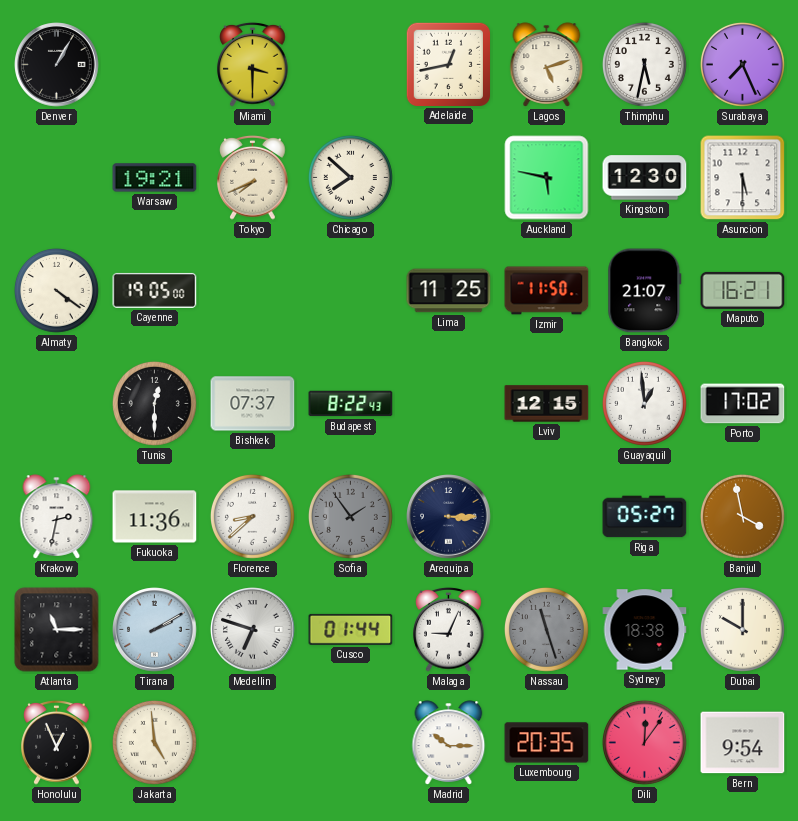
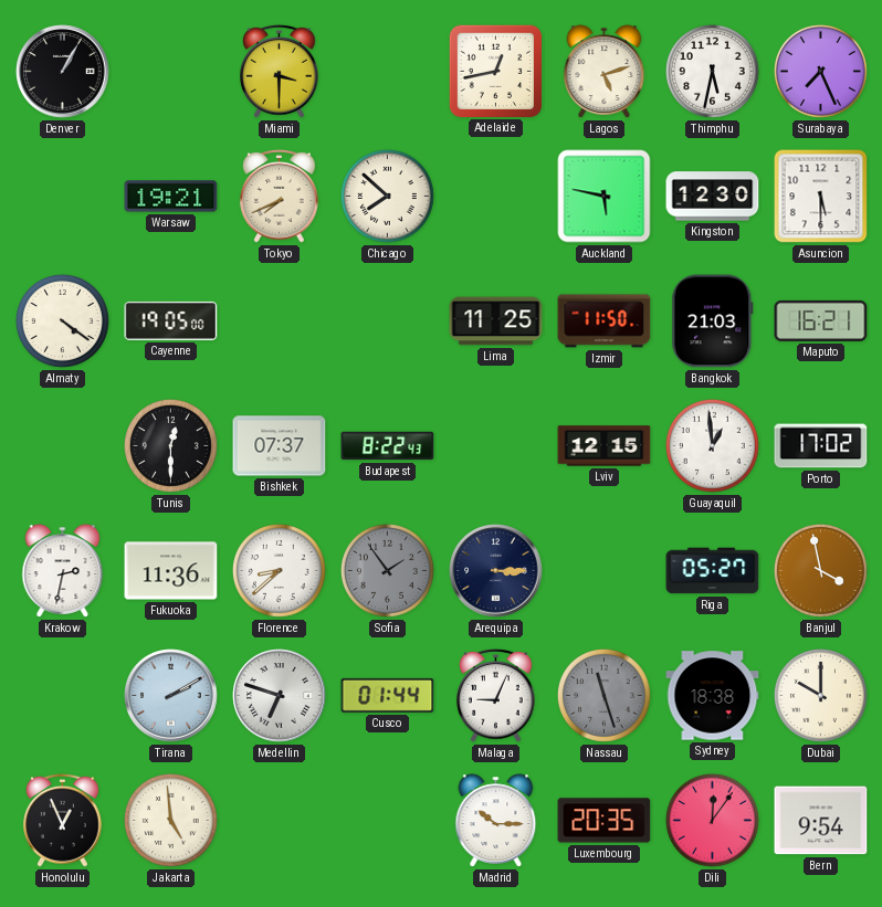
Bangkok: 21:07 -> 21:03
Atlanta: 11:15 -> none
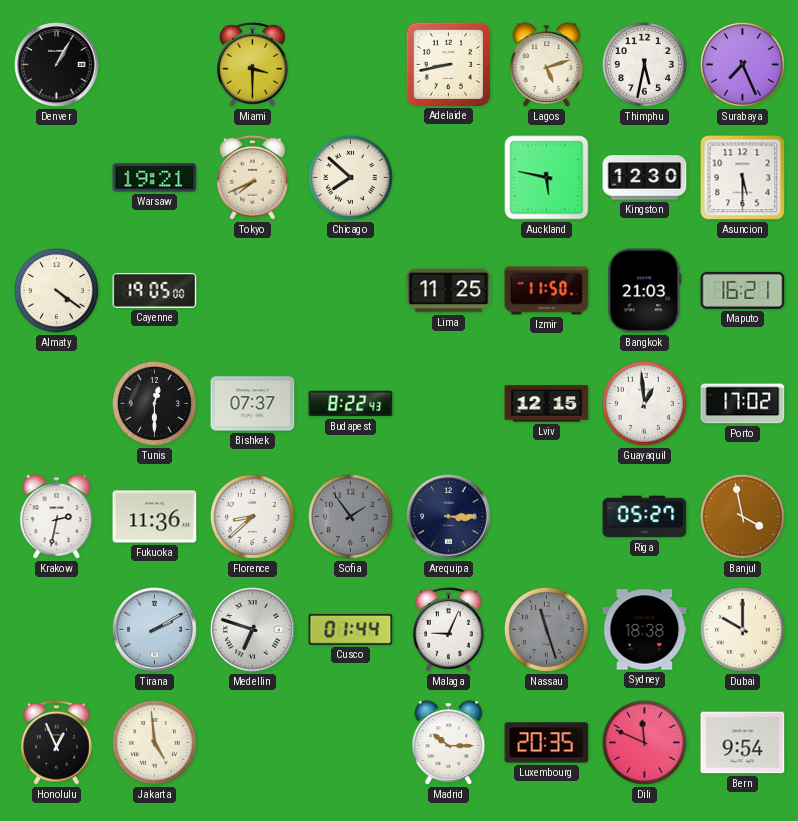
Adelaide: 12:43 -> 8:43
Dili: 12:06 -> 11:49
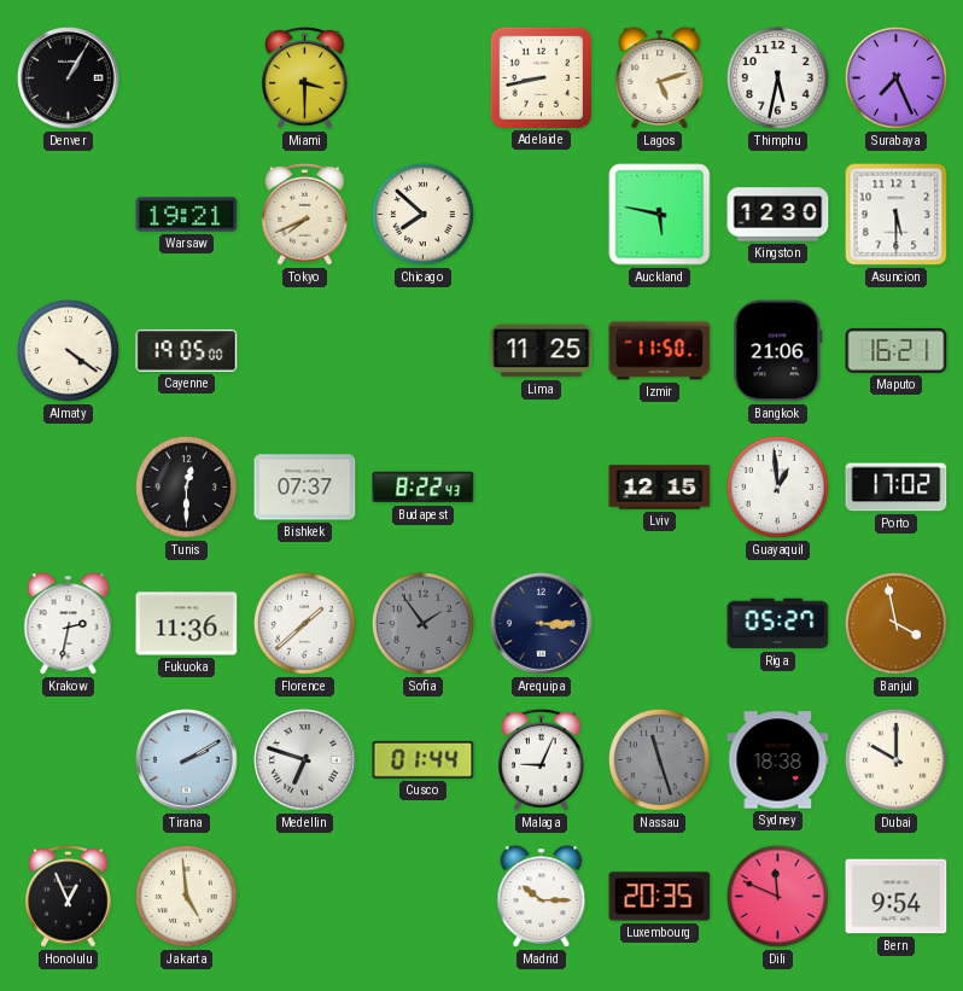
Bangkok: 21:03 -> 21:06
Florence: 8:38 -> 1:38
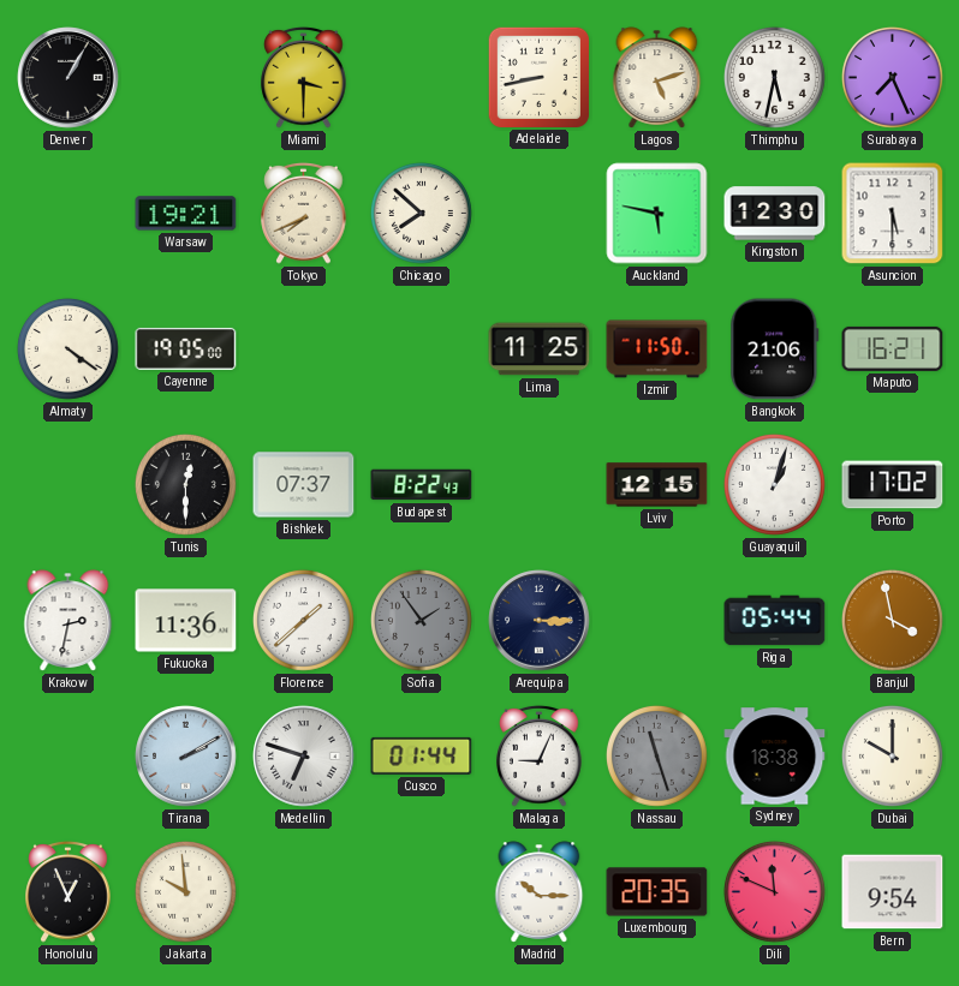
Guayaquil: 12:59 -> 1:03
Riga: 05:27 -> 05:44
Jakarta: 4:59 -> 9:59
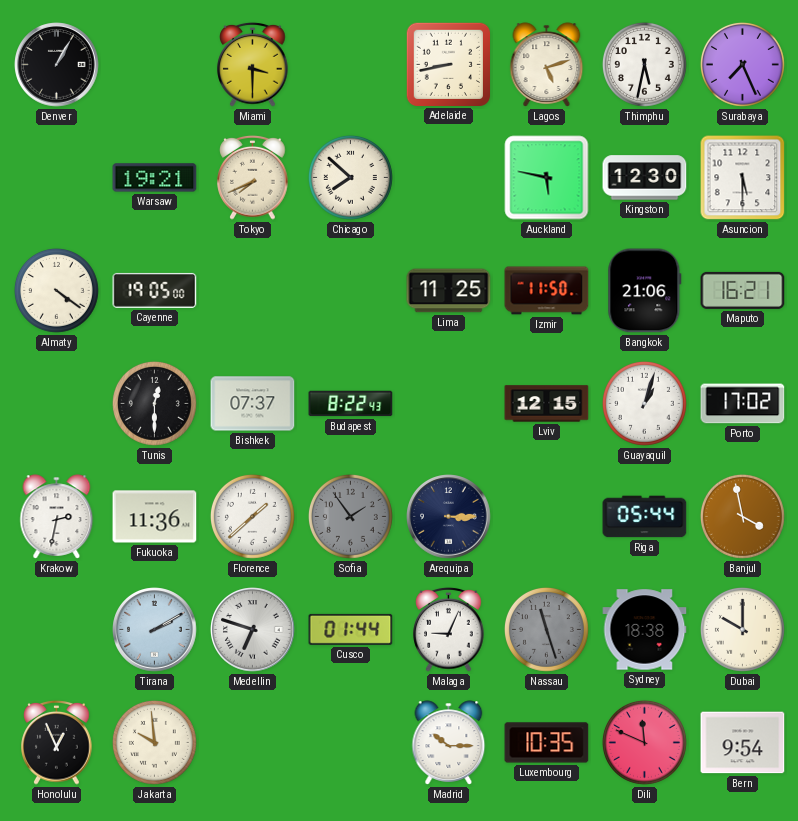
Luxembourg: 20:35 -> 10:35
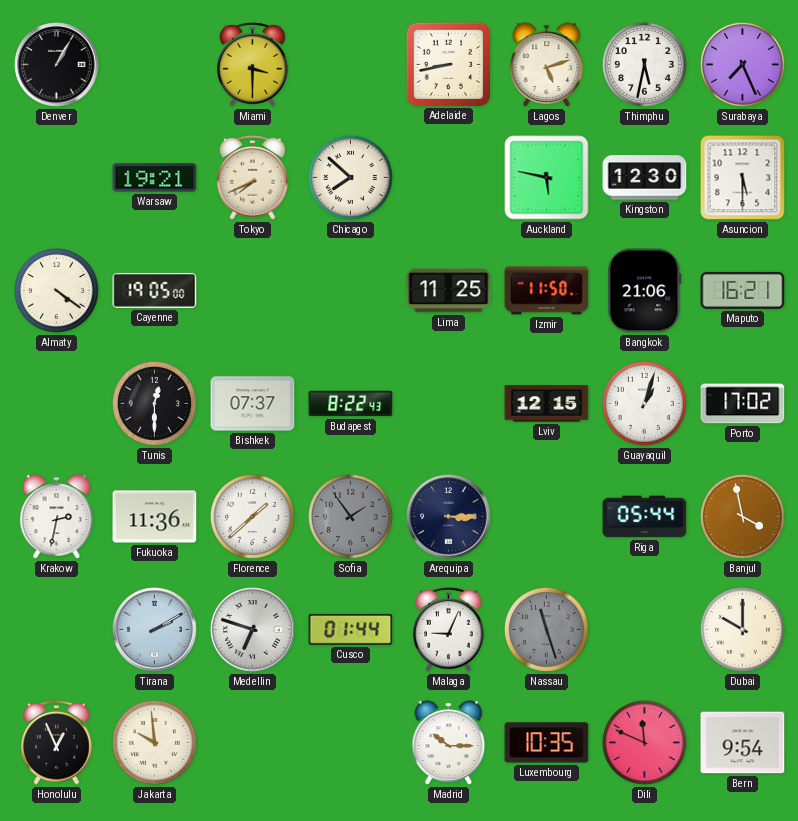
Sydney: 18:38 -> none
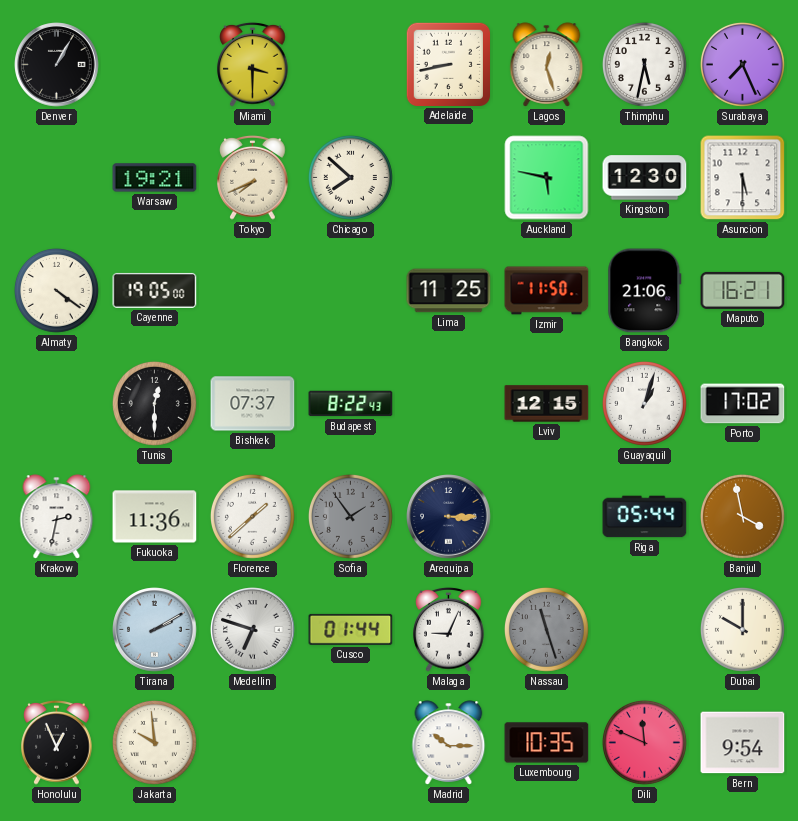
Lagos: 5:12 -> 12:27
